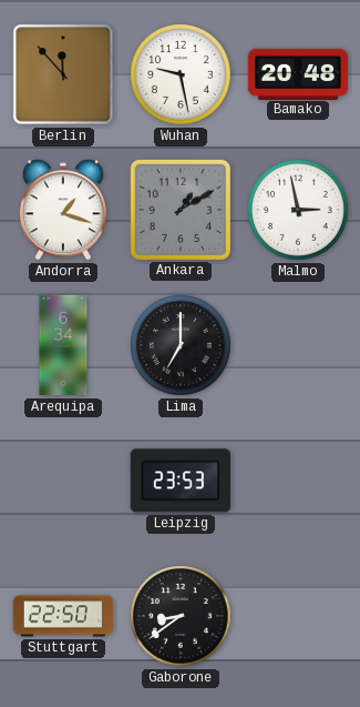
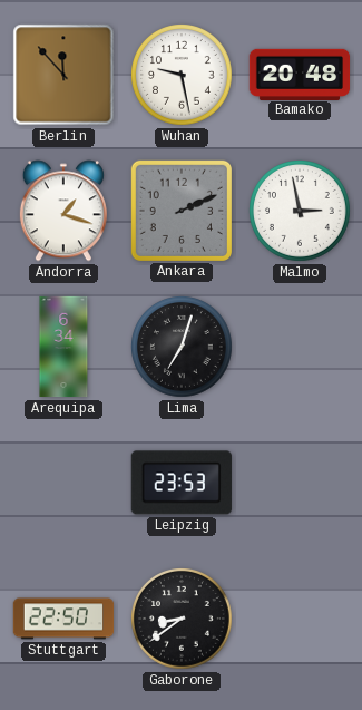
Ankara: 1:10 -> 2:11
Lima: 7:00 -> 7:03
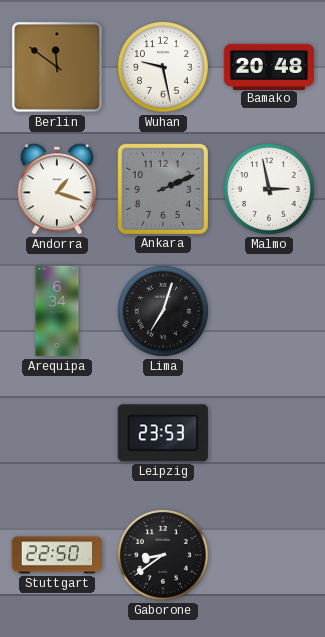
Berlin: 11:53 -> 11:51
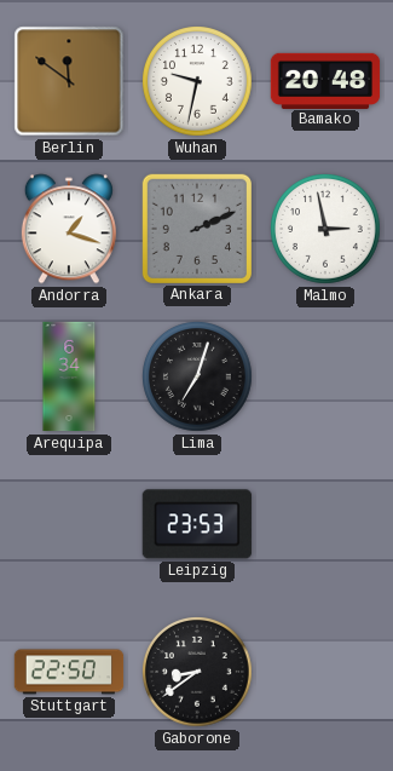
Wuhan: 9:28 -> 9:32
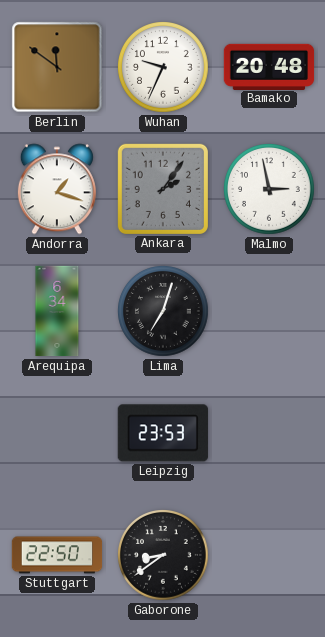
Wuhan: 9:32 -> 9:34
Ankara: 2:11 -> 2:06
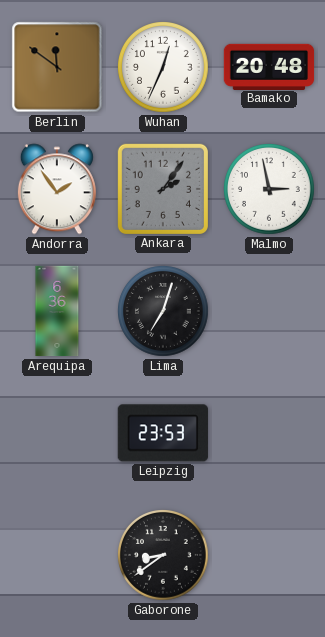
Wuhan: 9:34 -> 12:34
Andorra: 1:18 -> 1:54
Arequipa: 6:34 -> 6:36
Stuttgart: 22:50 -> none
